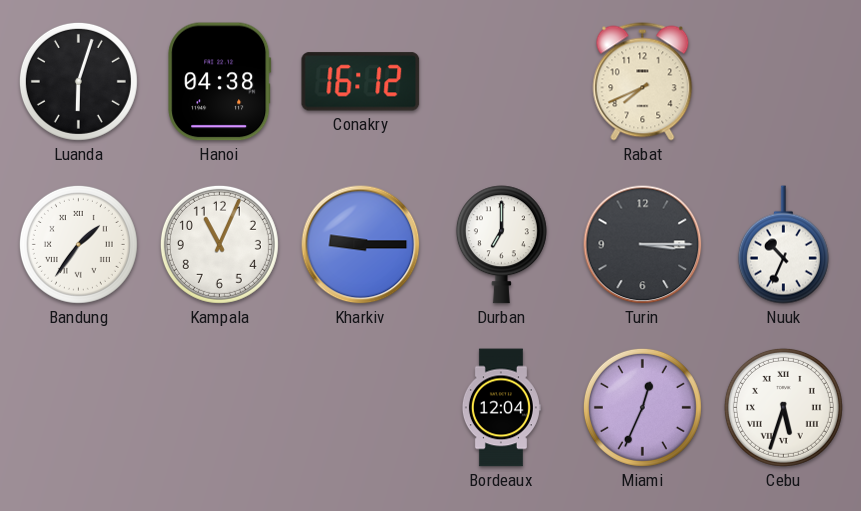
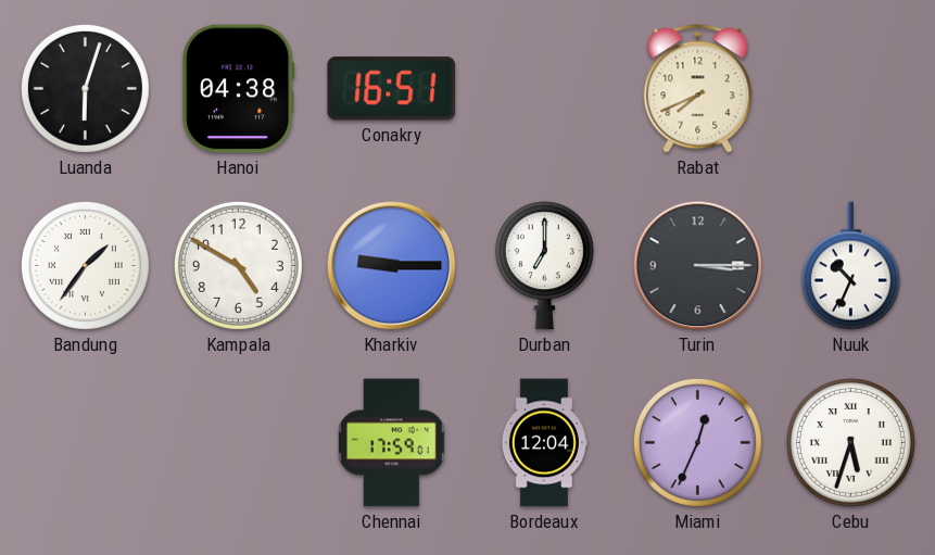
Conakry: 16:12 -> 16:51
Kampala: 11:04 -> 4:50
Chennai: none -> 17:59
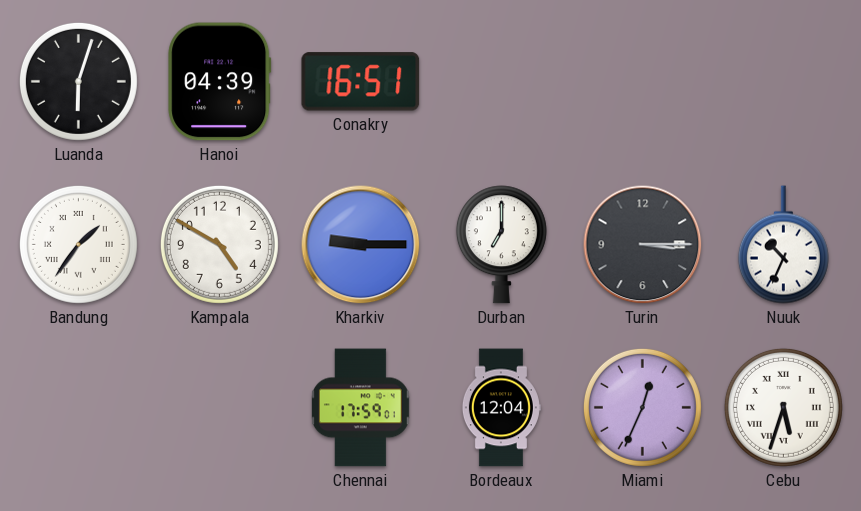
Hanoi: 04:38 -> 04:39
Rabat: 7:41 -> none
